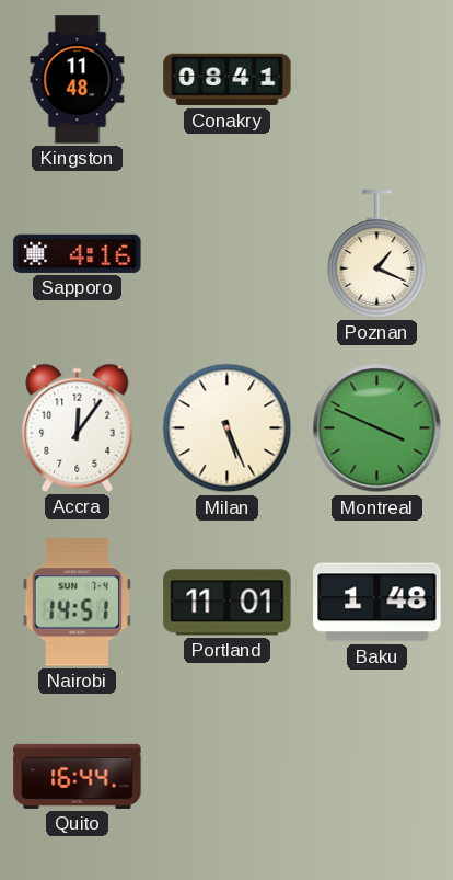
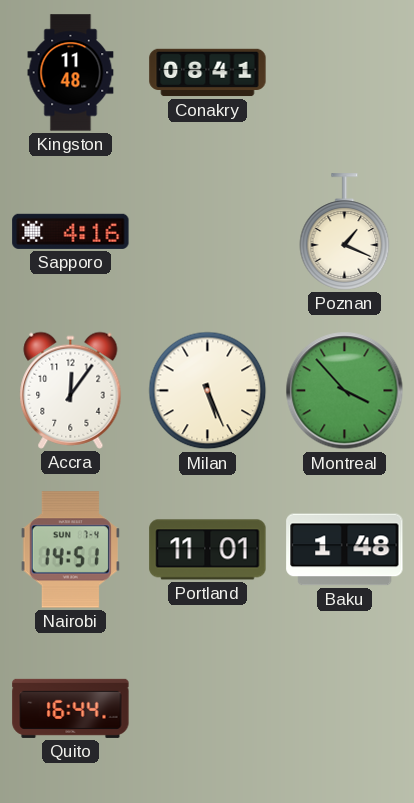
Montreal: 3:49 -> 3:53
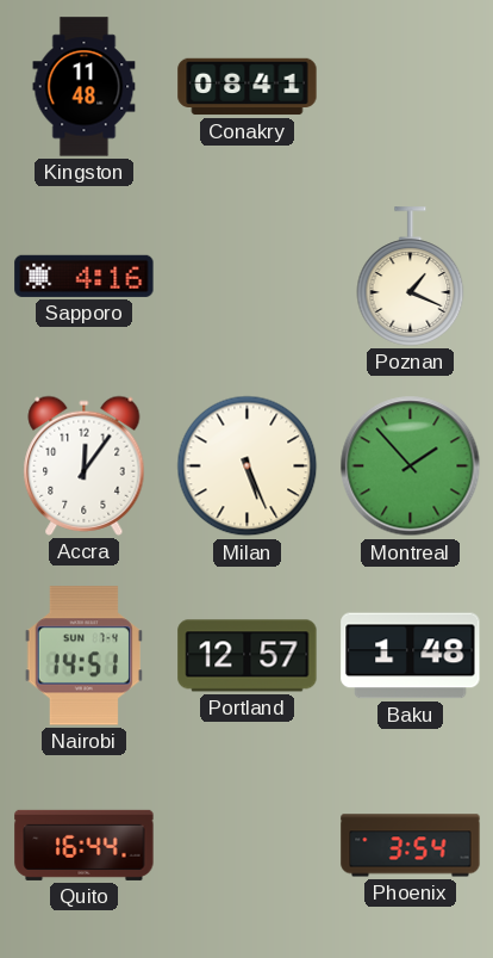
Montreal: 3:53 -> 1:53
Portland: 11:01 -> 12:57
Phoenix: none -> 3:54
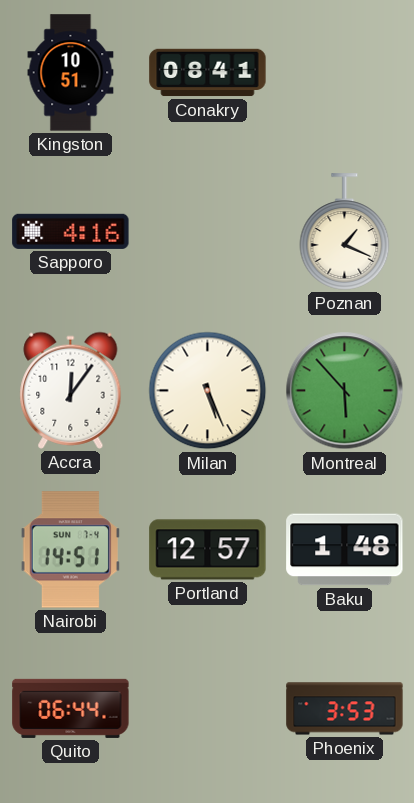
Kingston: 11:48 -> 10:51
Montreal: 1:53 -> 5:53
Quito: 16:44 -> 06:44
Phoenix: 3:54 -> 3:53
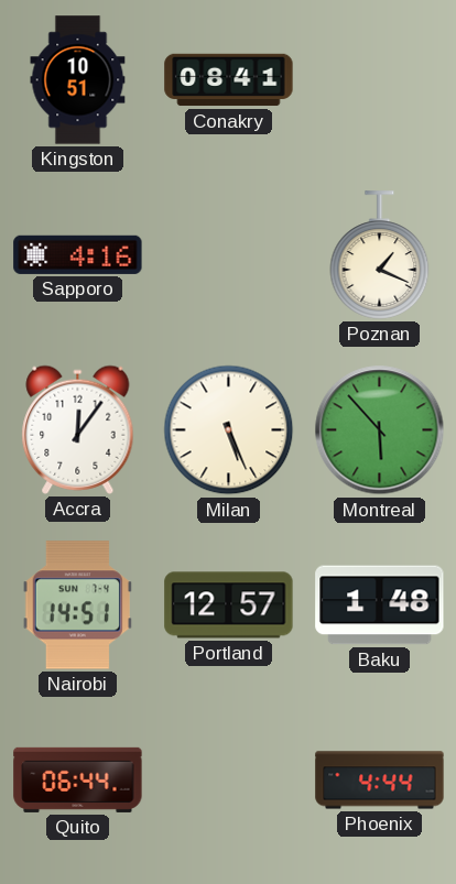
Phoenix: 3:53 -> 4:44
